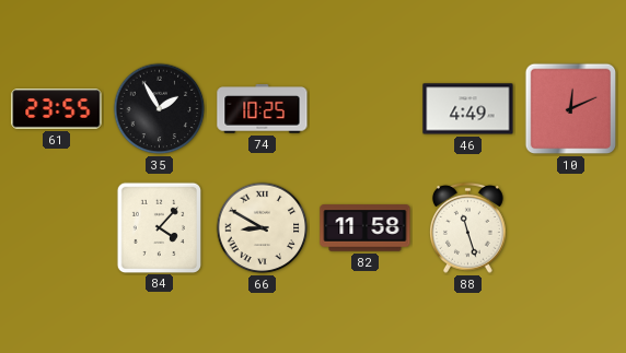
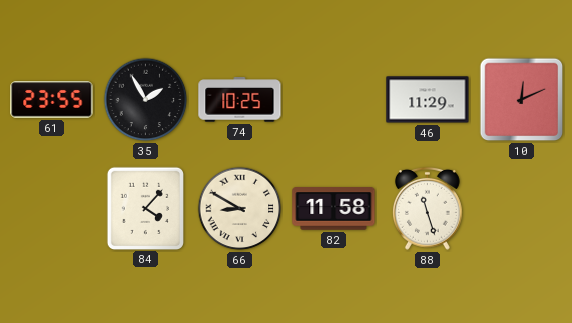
46: 4:49 -> 11:29
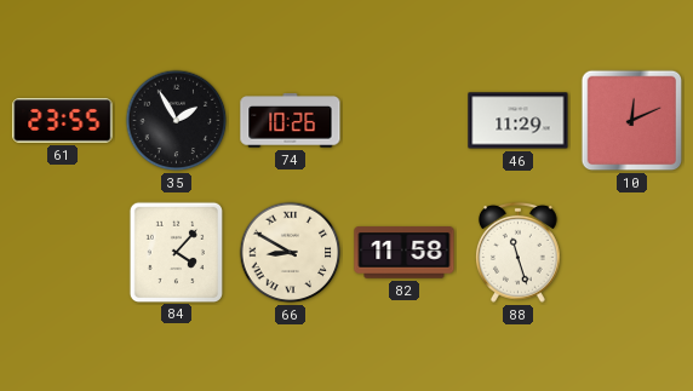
74: 10:25 -> 10:26
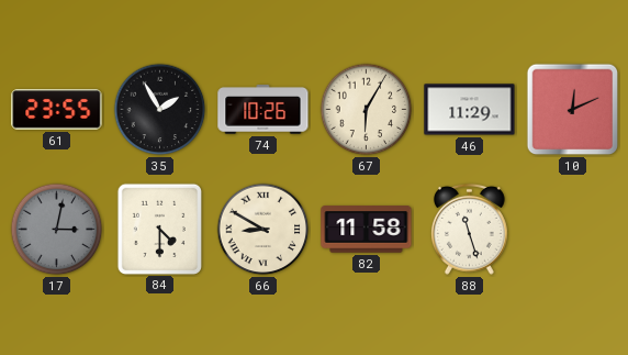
67: none -> 6:05
17: none -> 3:02
84: 4:07 -> 4:30
